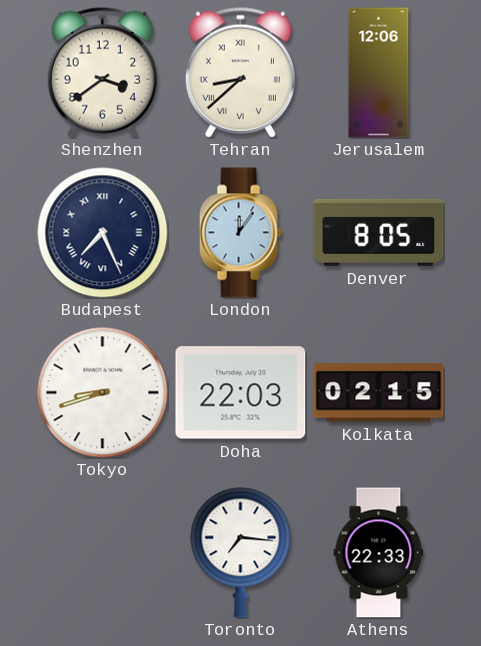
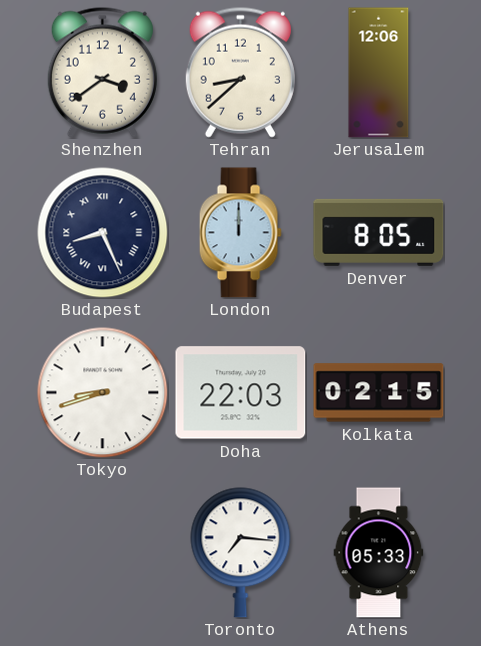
Tehran numerals: Roman -> Arabic
Budapest: 7:26 -> 8:26
London: 12:06 -> 12:00
Athens: 22:33 -> 05:33
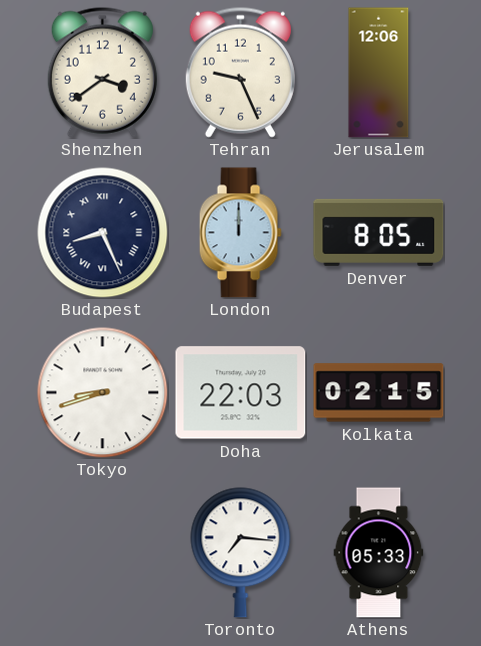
Tehran: 8:38 -> 9:26
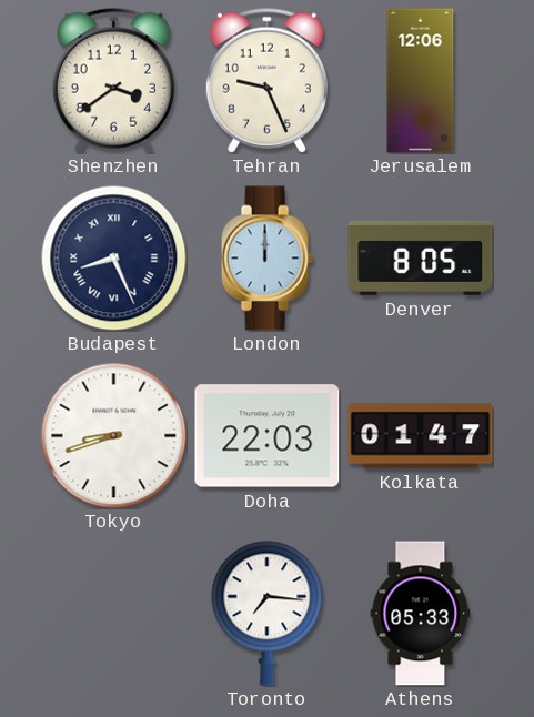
Kolkata: 02:15 -> 01:47
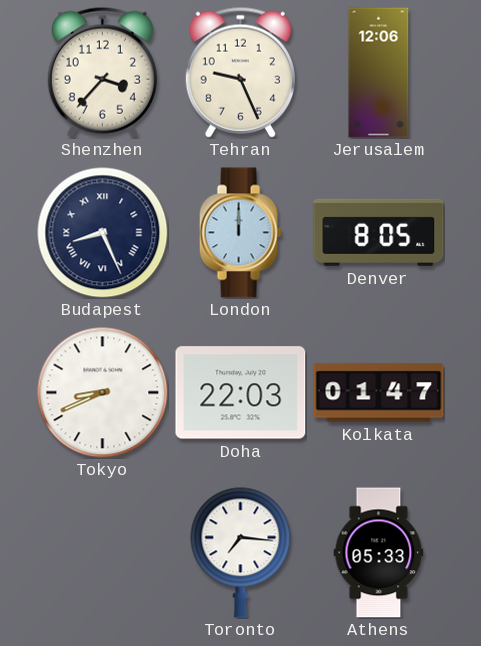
Shenzhen: 3:39 -> 3:37
Tokyo: 8:42 -> 8:41
